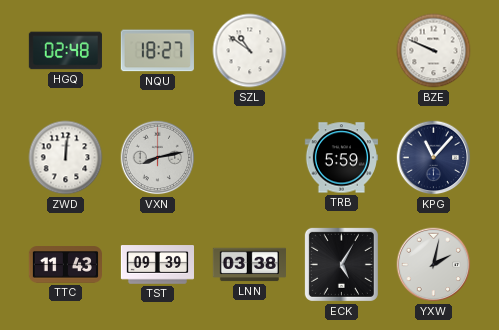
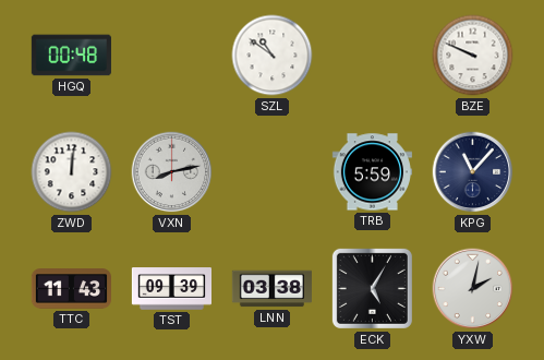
HGQ: 02:48 -> 00:48
NQU: 18:27 -> none
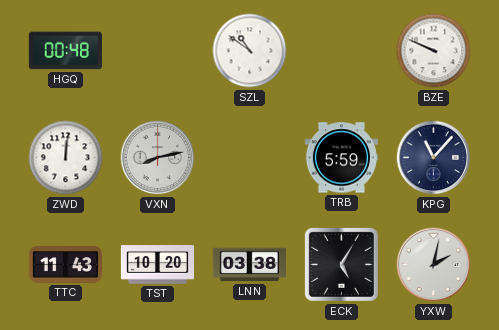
TST: 09:39 -> 10:20
